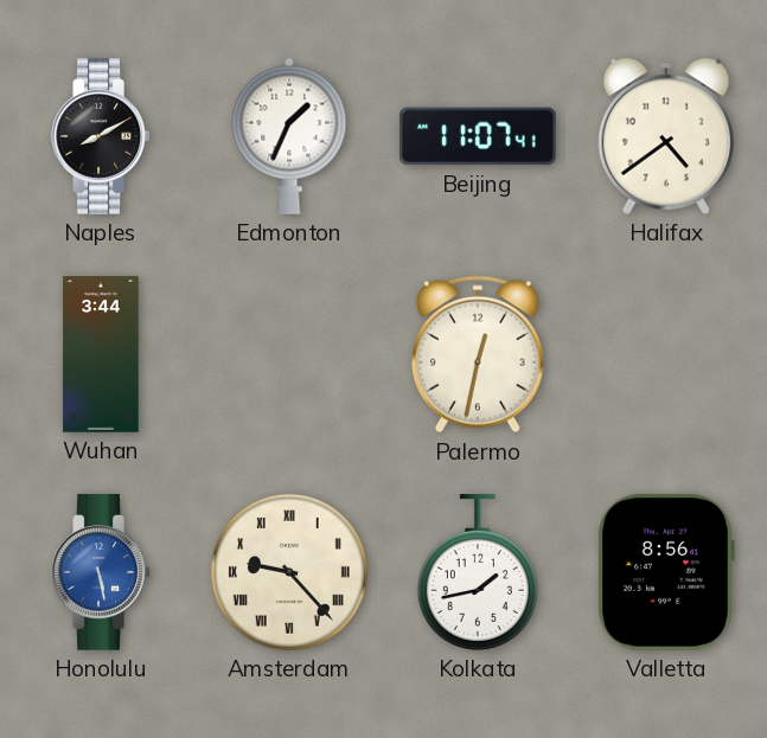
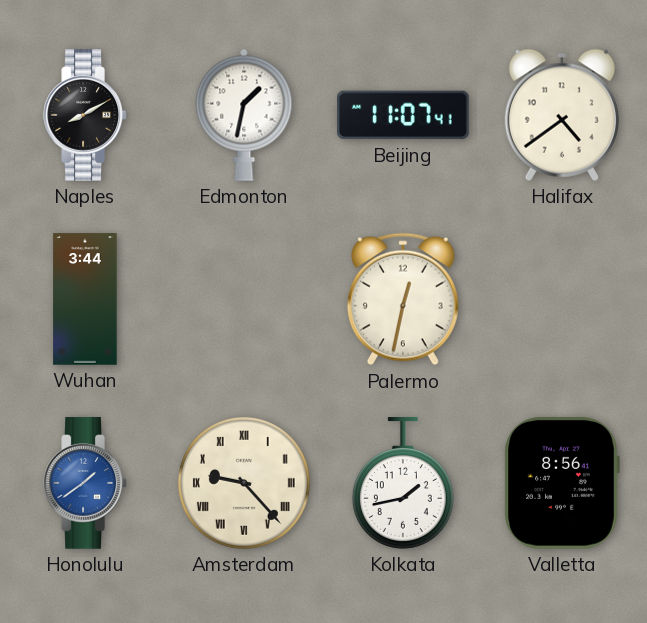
Edmonton: 1:34 -> 1:32
Honolulu: 5:28 -> 1:39
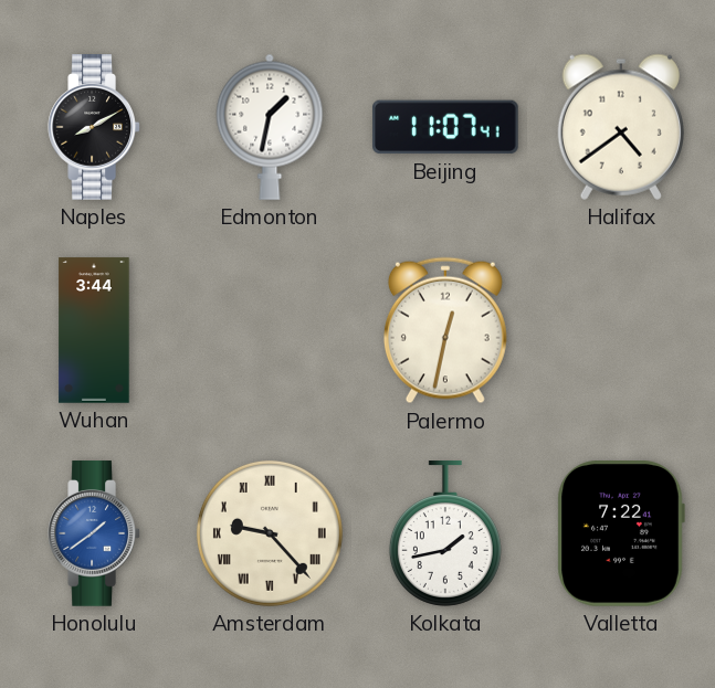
Valletta: 8:56 -> 7:22
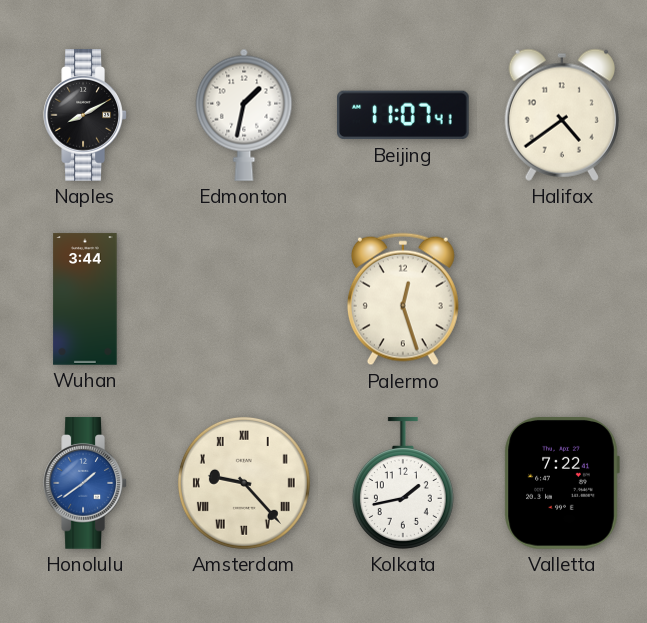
Palermo: 12:32 -> 12:27
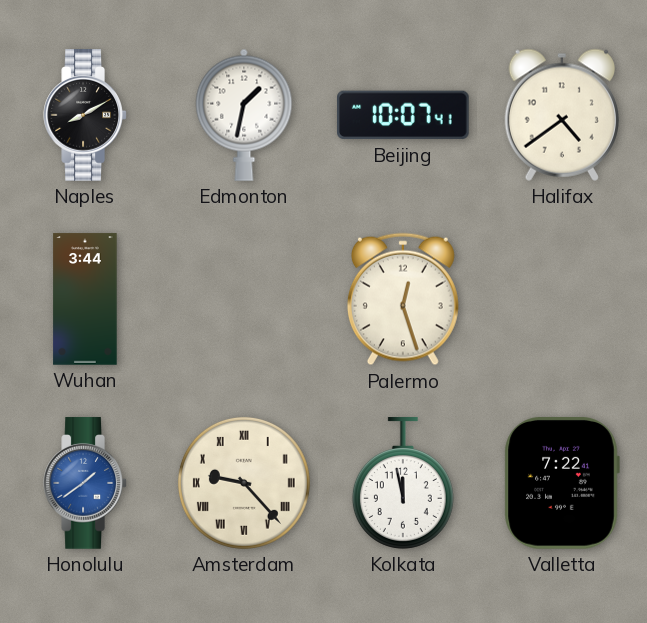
Beijing: 11:07 -> 10:07
Kolkata: 1:43 -> 11:58
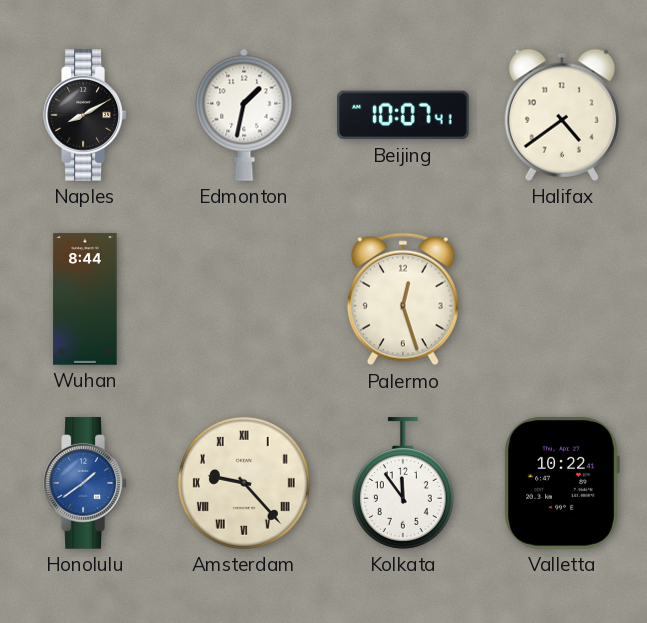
Wuhan: 3:44 -> 8:44
Kolkata: 11:58 -> 11:54
Valletta: 7:22 -> 10:22
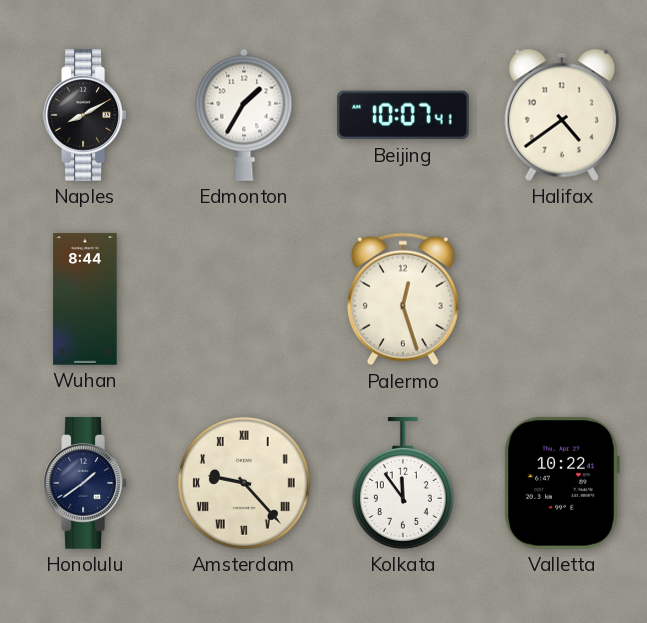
Edmonton: 1:32 -> 1:35
Honolulu dial: blue -> navy
